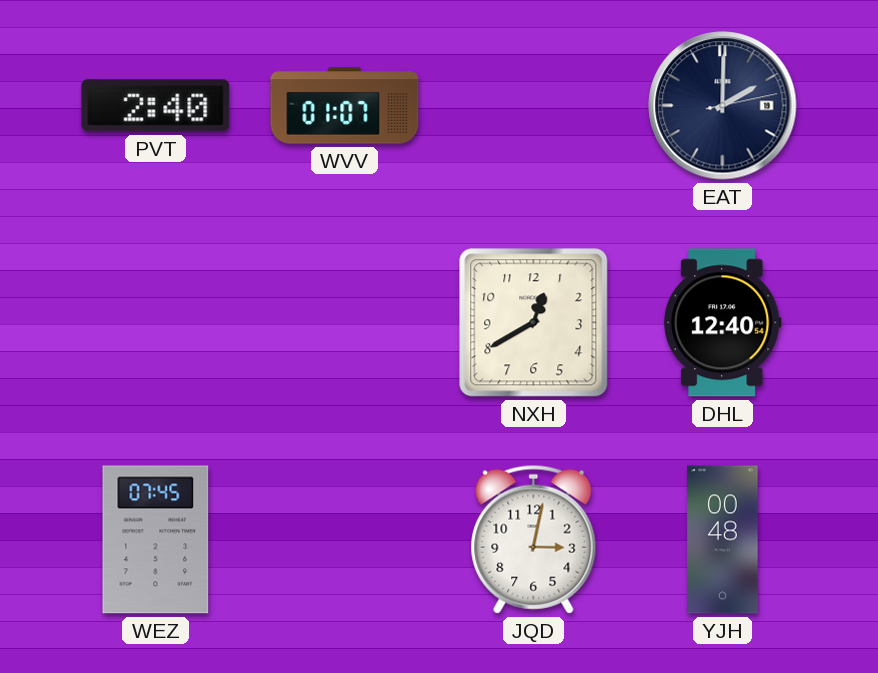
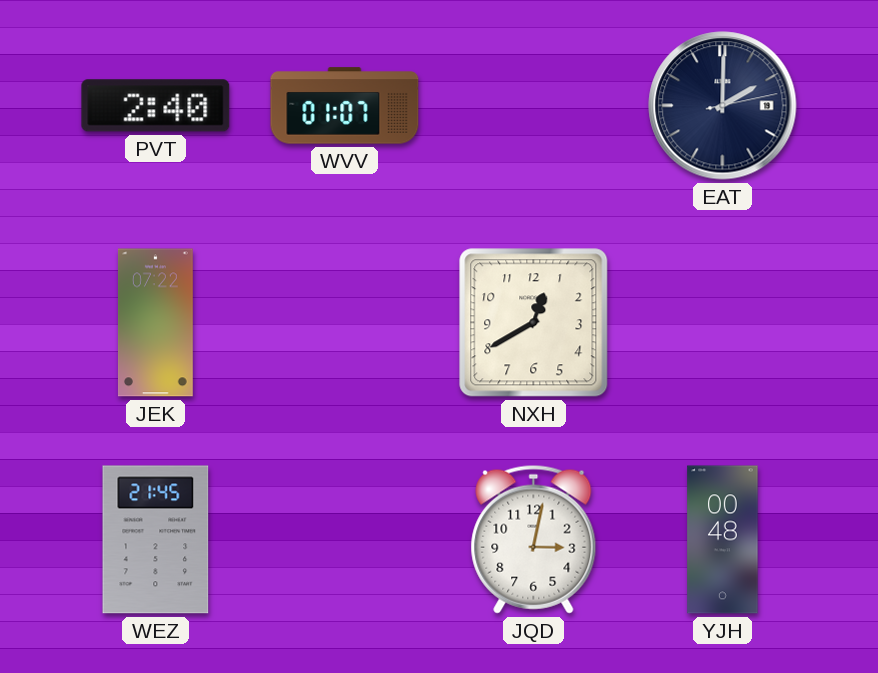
JEK: none -> 07:22
DHL: 12:40 -> none
WEZ: 07:45 -> 21:45
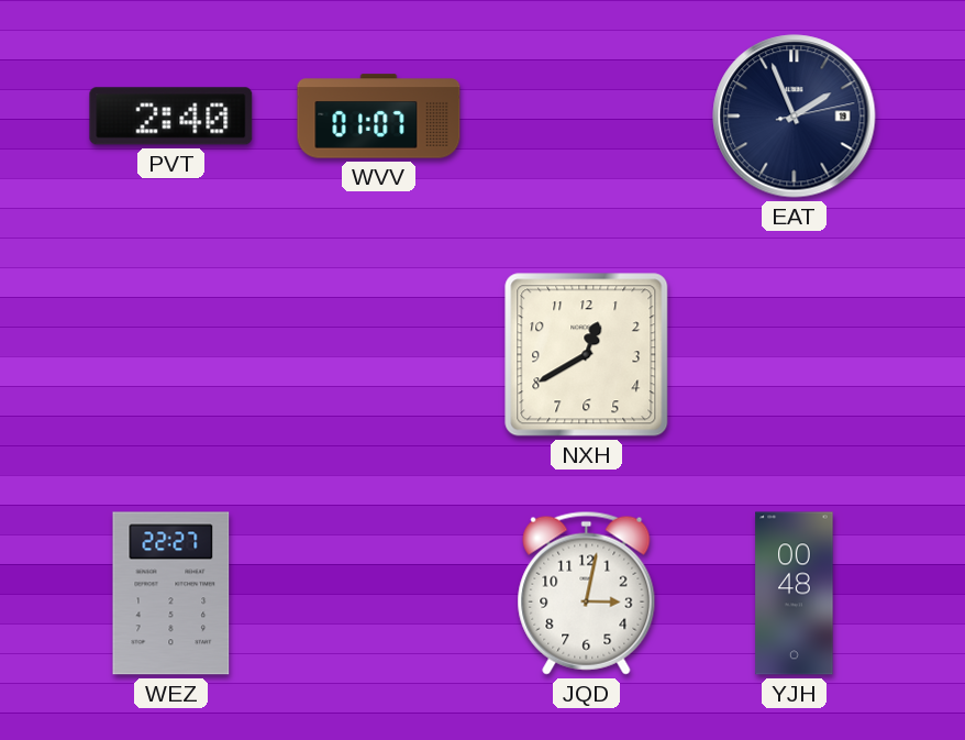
EAT: 2:00 -> 1:56
JEK: 07:22 -> none
WEZ: 21:45 -> 22:27
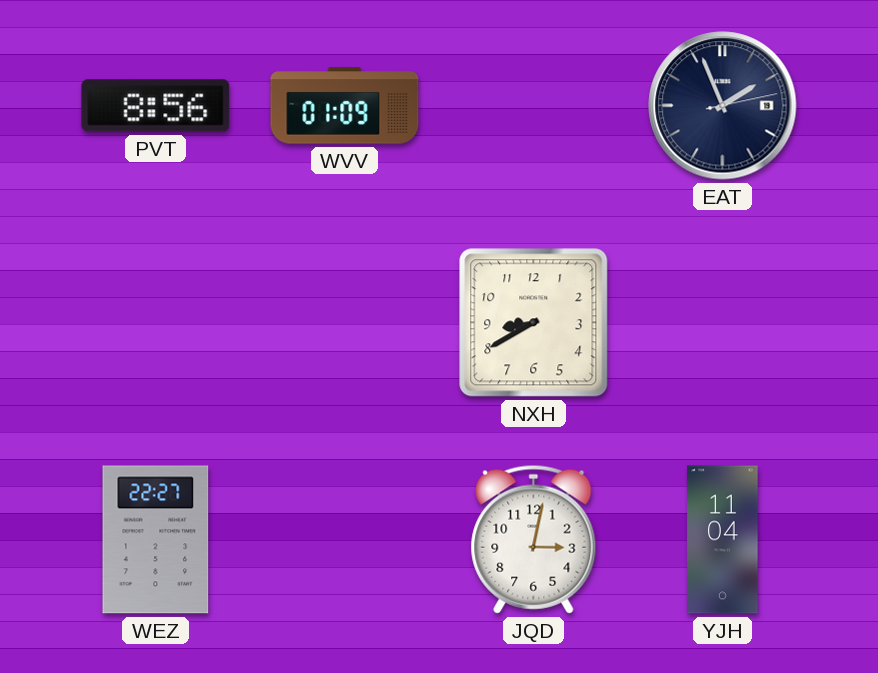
PVT: 2:40 -> 8:56
WVV: 01:07 -> 01:09
NXH: 12:40 -> 8:40
YJH: 00:48 -> 11:04
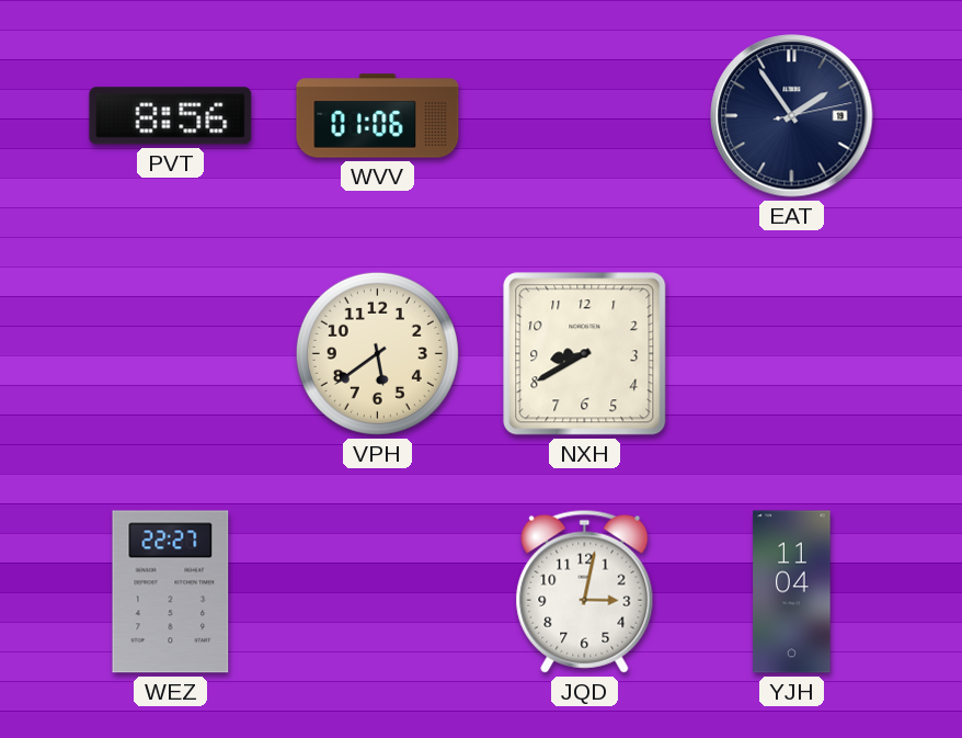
WVV: 01:09 -> 01:06
EAT: 1:56 -> 1:54
VPH: none -> 5:39
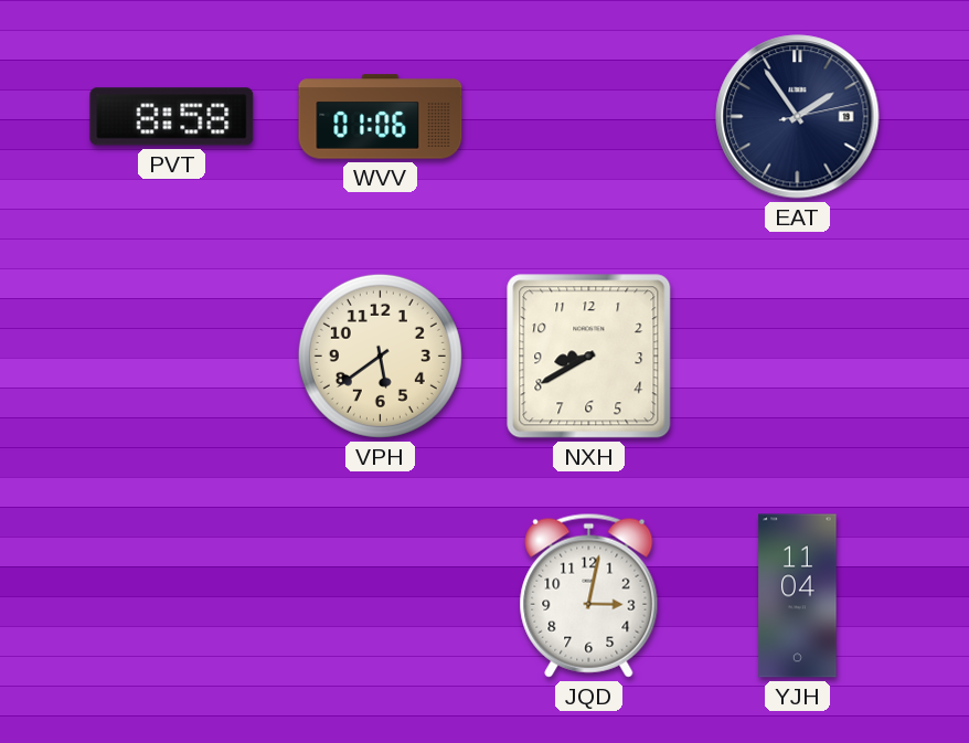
PVT: 8:56 -> 8:58
WEZ: 22:27 -> none
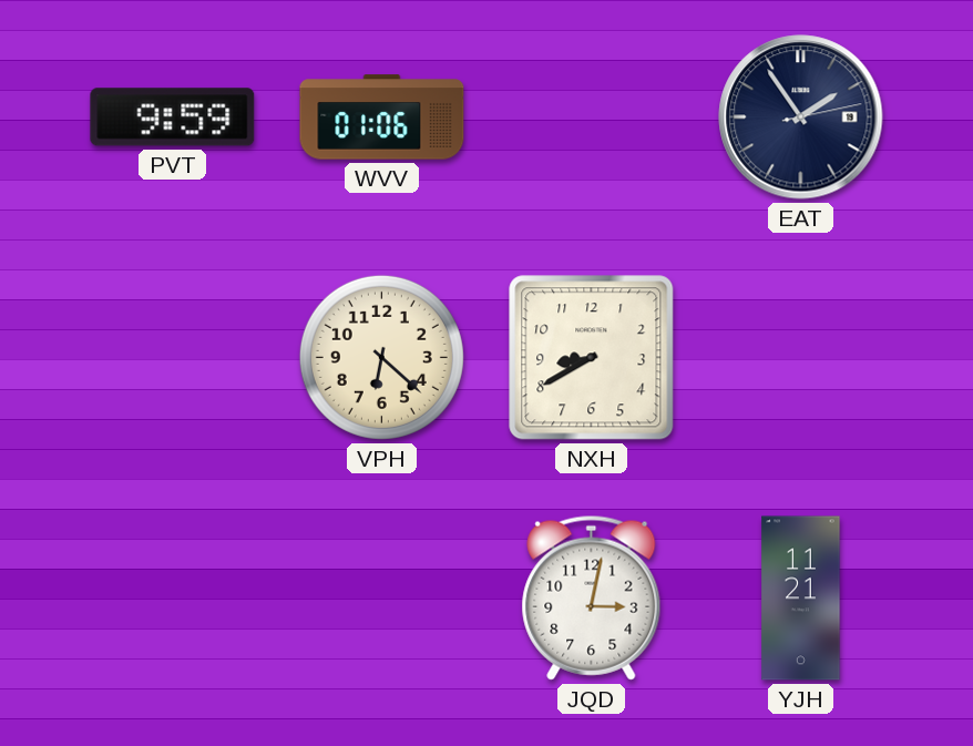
PVT: 8:58 -> 9:59
VPH: 5:39 -> 6:22
YJH: 11:04 -> 11:21
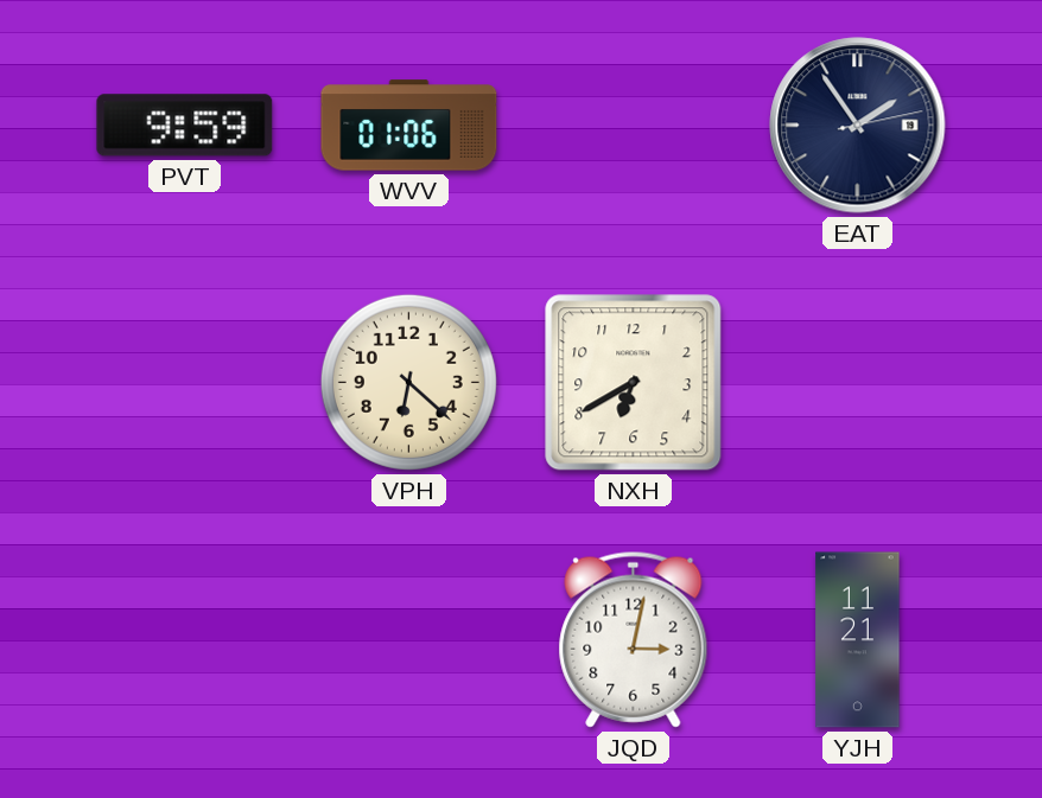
NXH: 8:40 -> 6:40
